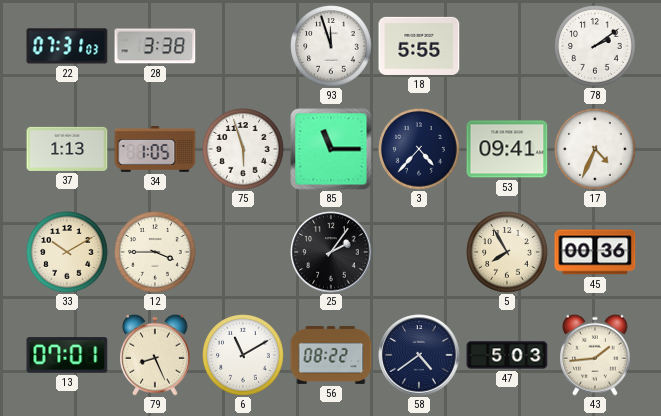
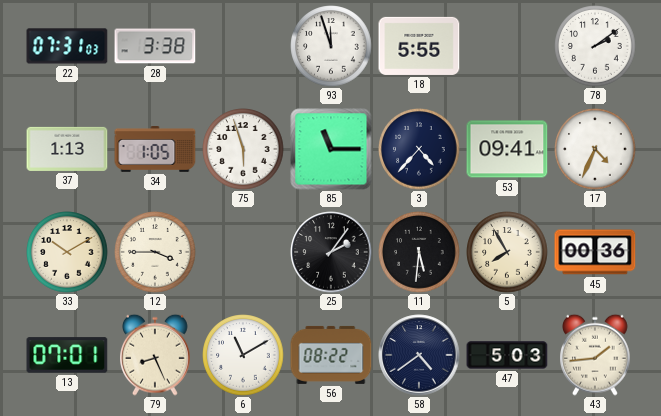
11: none -> 5:31
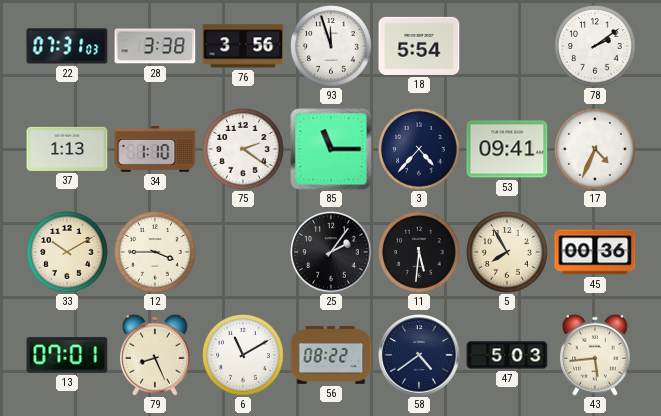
76: none -> 3:56
18: 5:55 -> 5:54
34: 1:05 -> 1:10
75: 5:57 -> 2:21
43: 1:44 -> 5:44
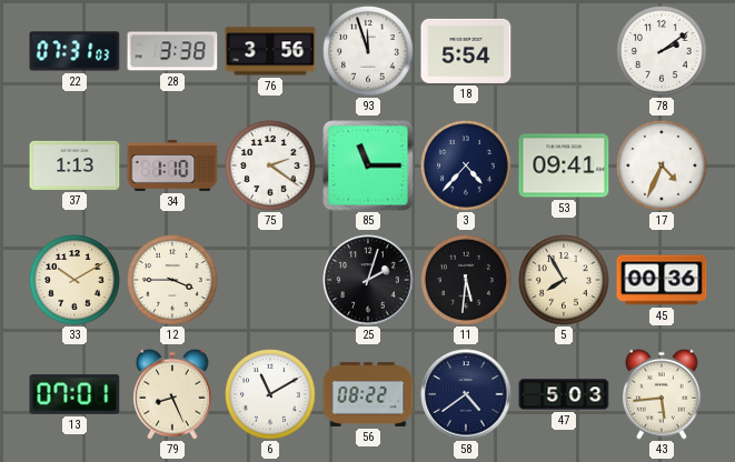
25: 2:06 -> 2:03
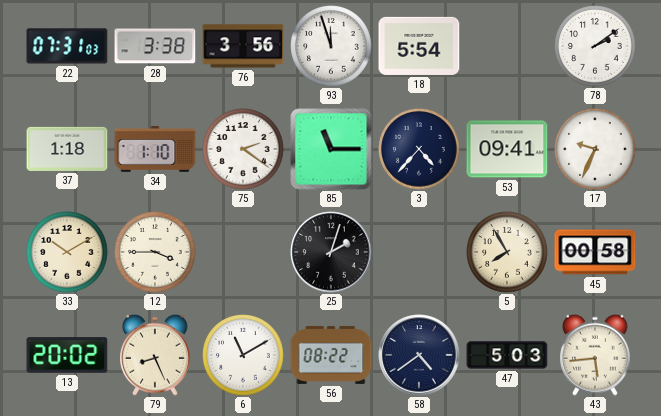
37: 1:13 -> 1:18
17: 4:34 -> 9:34
11: 5:31 -> none
45: 00:36 -> 00:58
13: 07:01 -> 20:02
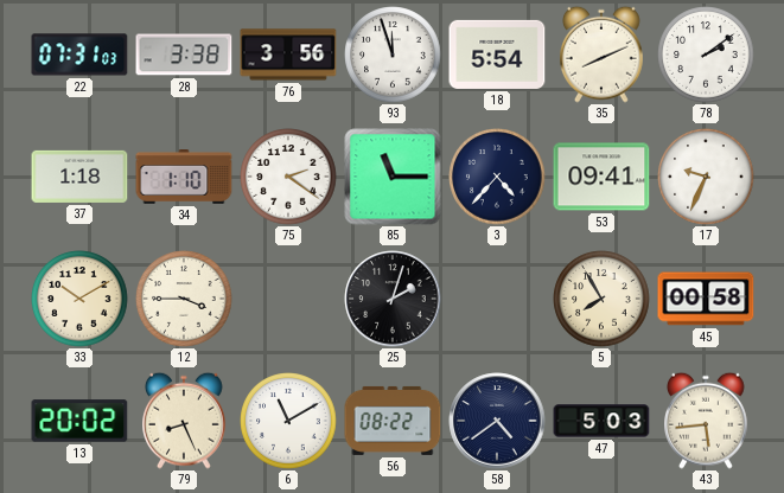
35: none -> 8:11
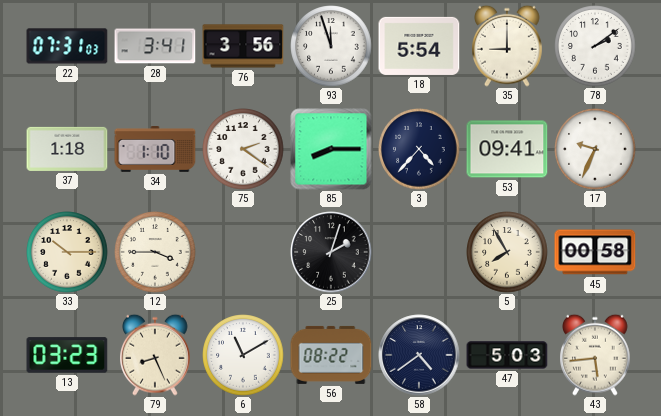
28: 3:38 -> 3:41
35: 8:11 -> 9:00
85: 11:15 -> 8:15
33: 10:10 -> 10:15
13: 20:02 -> 03:23
